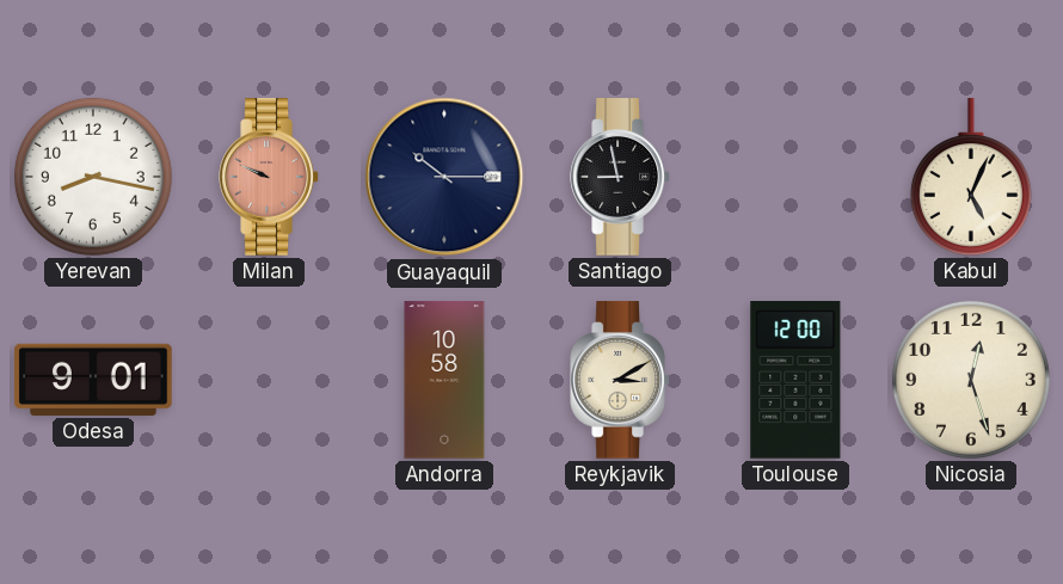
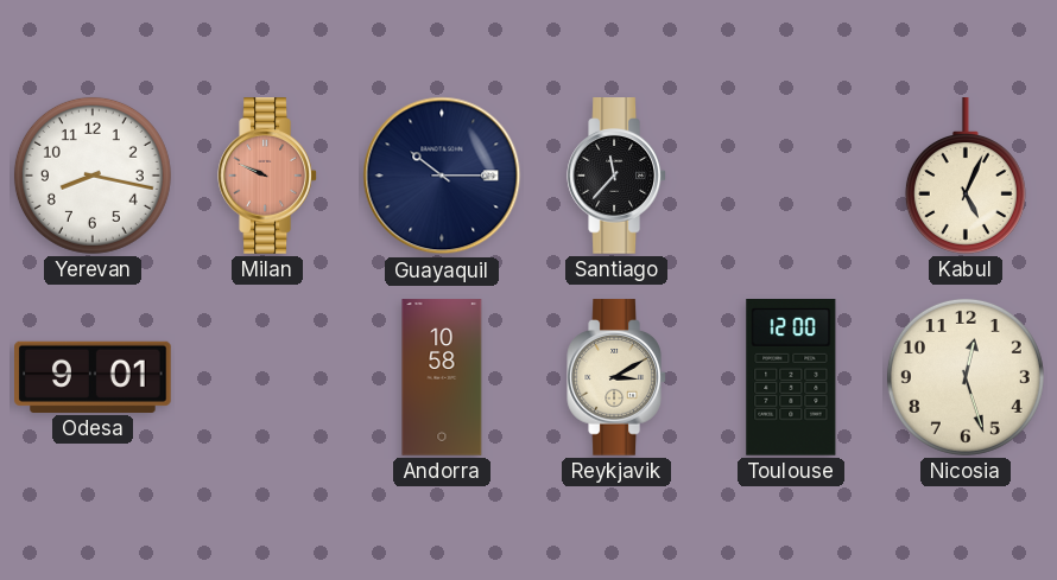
Santiago: 8:58 -> 11:37
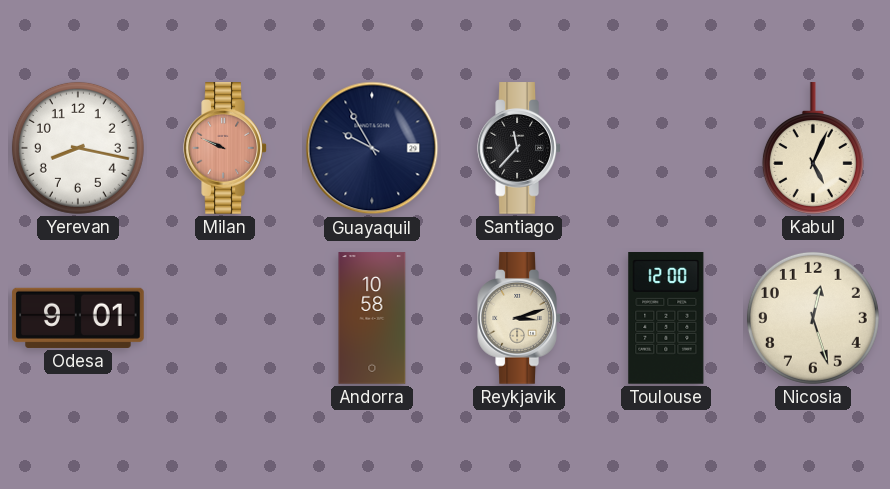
Guayaquil: 10:15 -> 9:55
Reykjavik: 3:10 -> 3:12
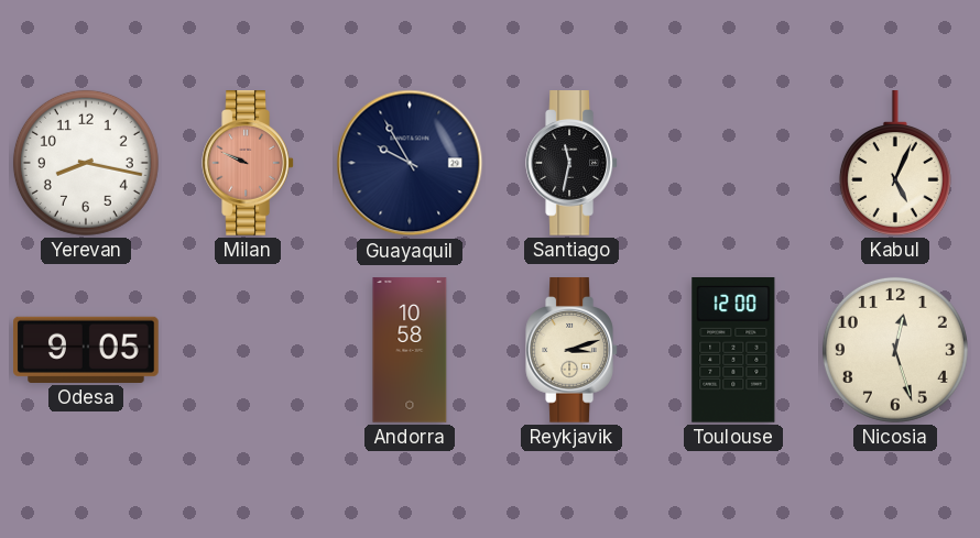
Santiago: 11:37 -> 11:32
Odesa: 9:01 -> 9:05
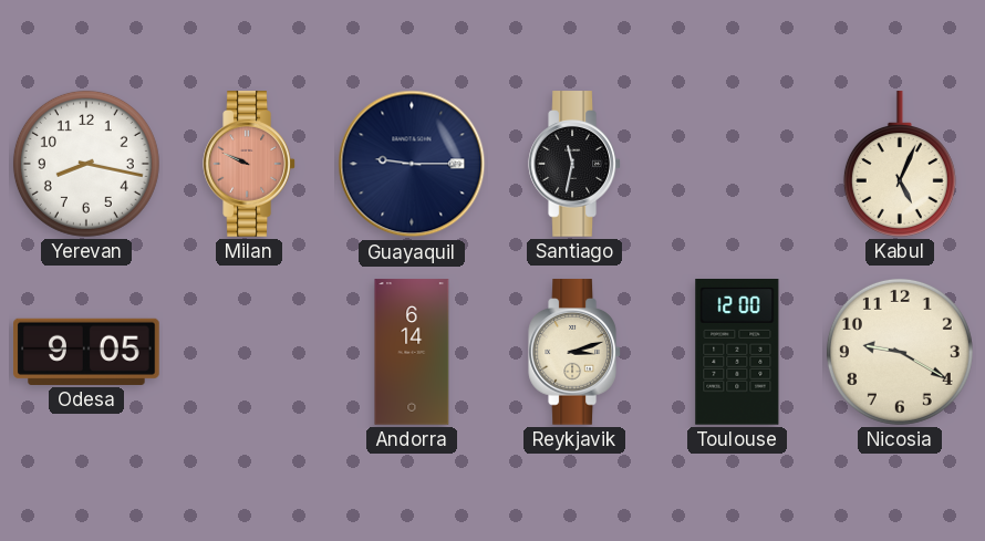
Guayaquil: 9:55 -> 9:15
Andorra: 10:58 -> 6:14
Nicosia: 12:27 -> 9:20
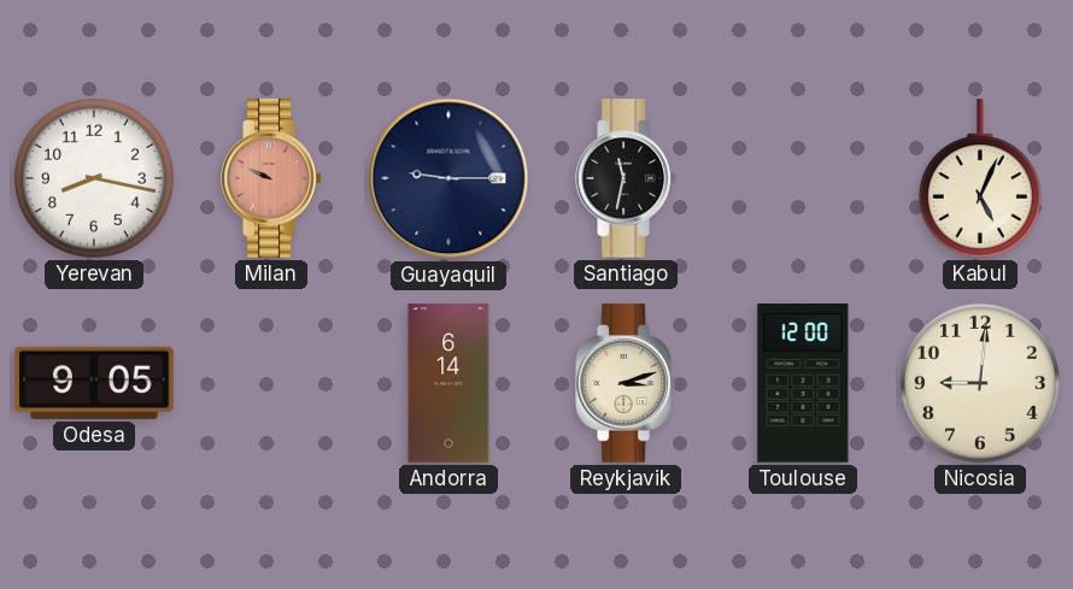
Nicosia: 9:20 -> 9:01
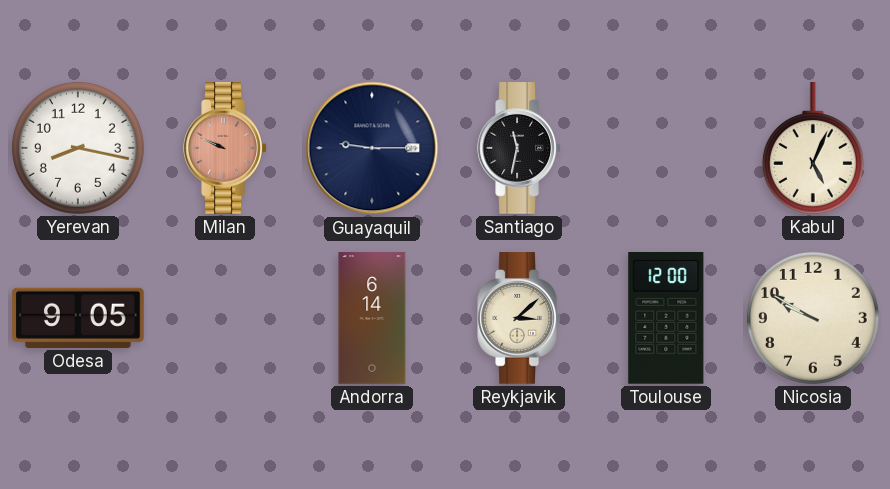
Reykjavik: 3:12 -> 3:08
Nicosia: 9:01 -> 9:50
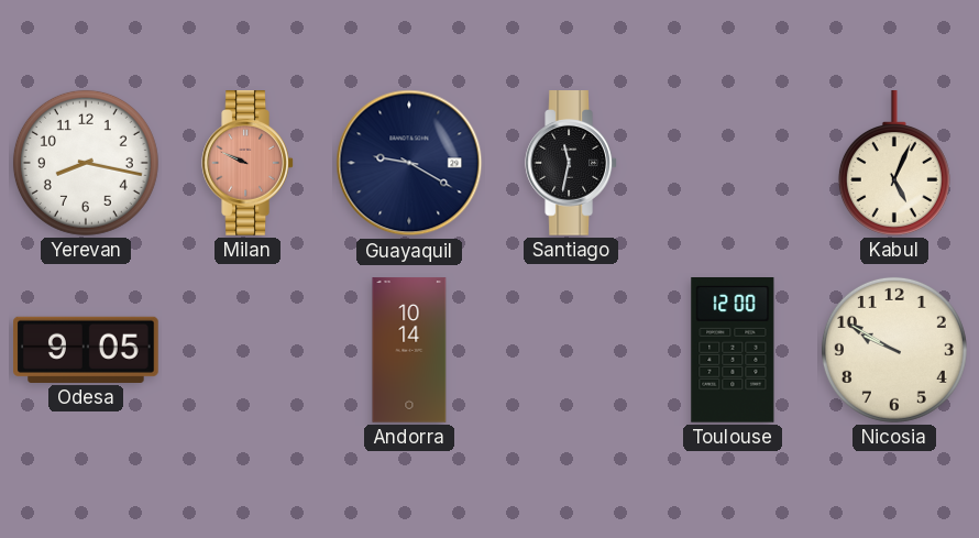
Guayaquil: 9:15 -> 9:20
Andorra: 6:14 -> 10:14
Reykjavik: 3:08 -> none
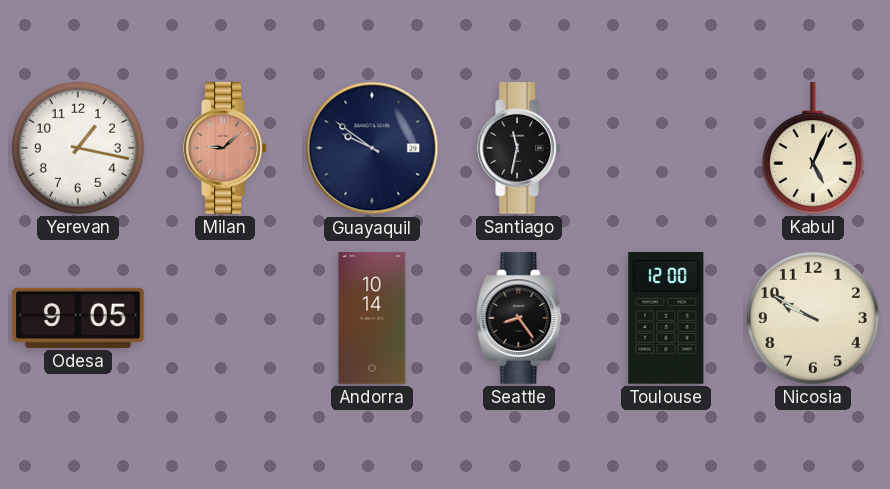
Yerevan: 8:17 -> 1:17
Milan: 9:49 -> 9:08
Guayaquil: 9:20 -> 9:51
Seattle: none -> 8:24
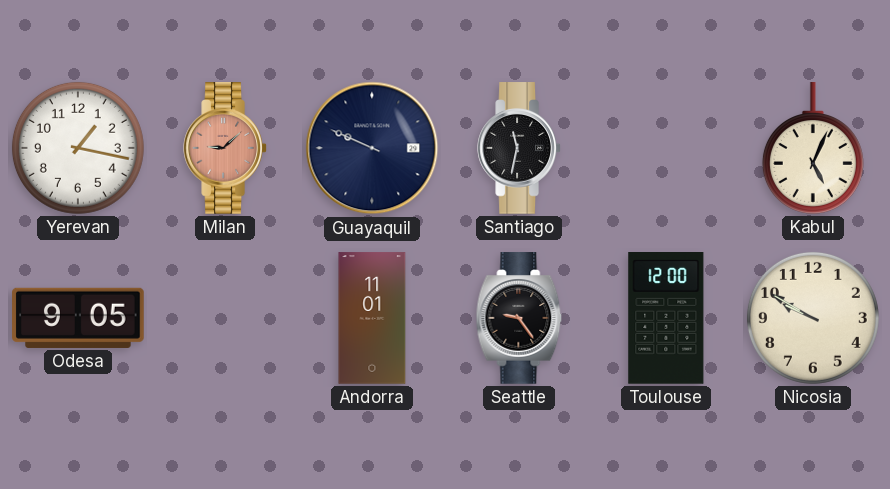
Guayaquil: 9:51 -> 9:49
Andorra: 10:14 -> 11:01
Seattle: 8:24 -> 9:24
